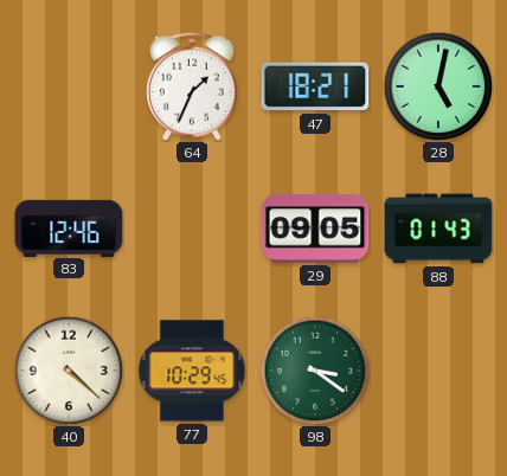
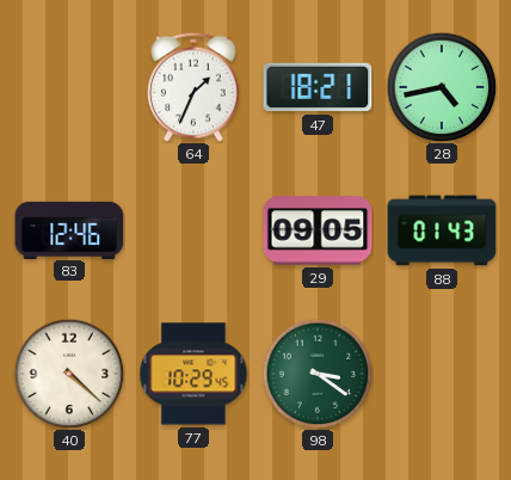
28: 5:02 -> 4:43
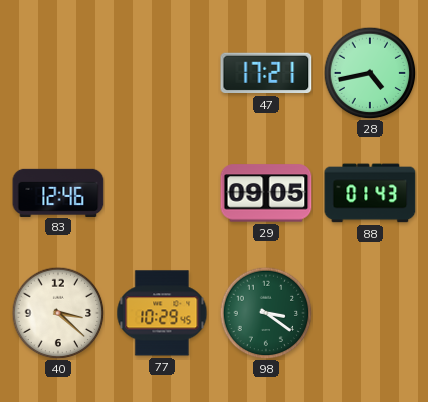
64: 1:34 -> none
47: 18:21 -> 17:21
40: 4:22 -> 3:22
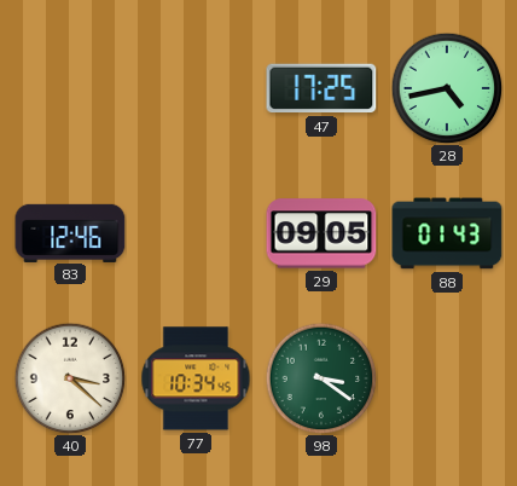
47: 17:21 -> 17:25
77: 10:29 -> 10:34
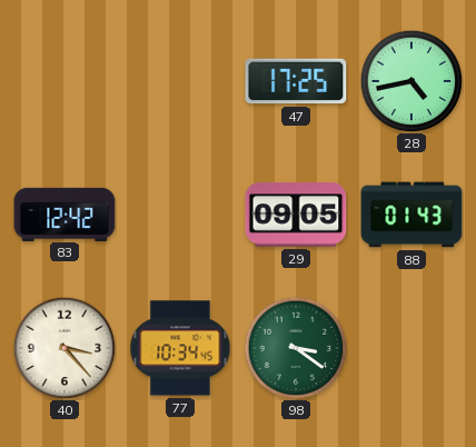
83: 12:46 -> 12:42
40: 3:22 -> 3:23
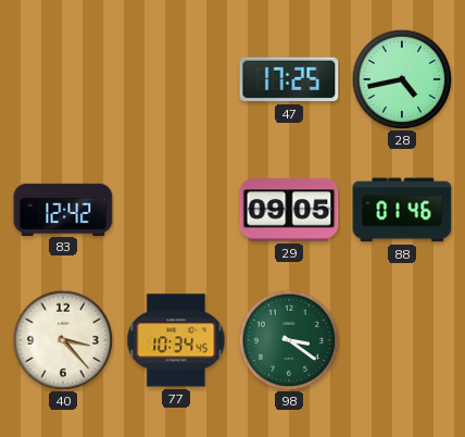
88: 01:43 -> 01:46
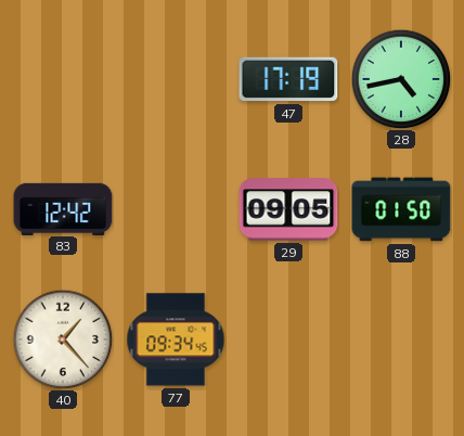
47: 17:25 -> 17:19
88: 01:46 -> 01:50
40: 3:23 -> 1:23
77: 10:34 -> 09:34
98: 3:21 -> none
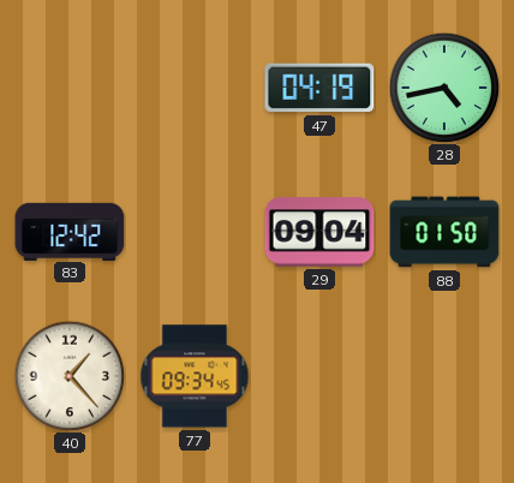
47: 17:19 -> 04:19
29: 09:05 -> 09:04
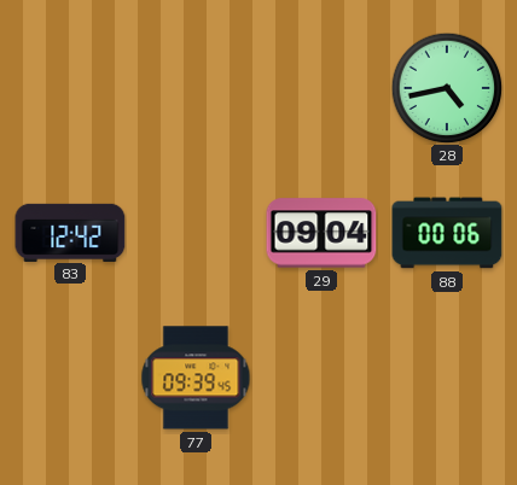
47: 04:19 -> none
88: 01:50 -> 00:06
40: 1:23 -> none
77: 09:34 -> 09:39
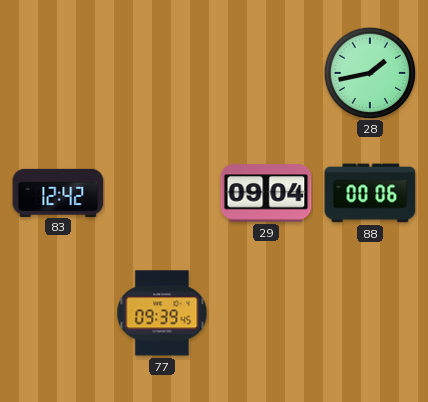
28: 4:43 -> 1:43
